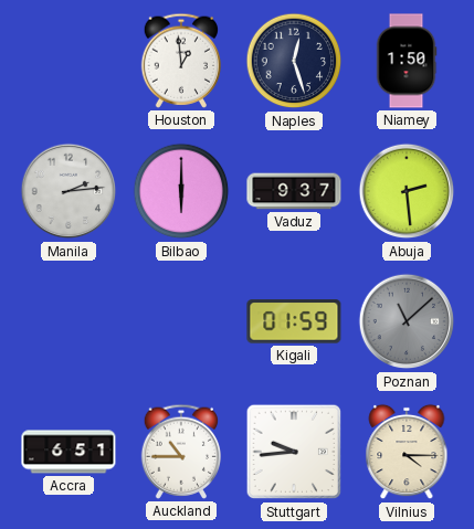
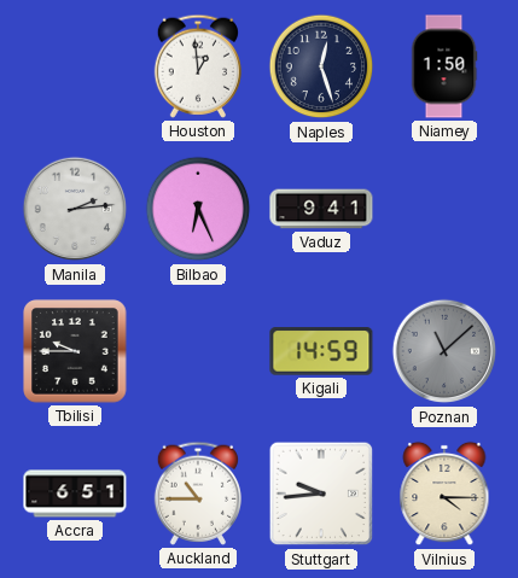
Bilbao: 6:00 -> 6:26
Vaduz: 9:37 -> 9:41
Abuja: 2:29 -> none
Tbilisi: none -> 9:45
Kigali: 01:59 -> 14:59
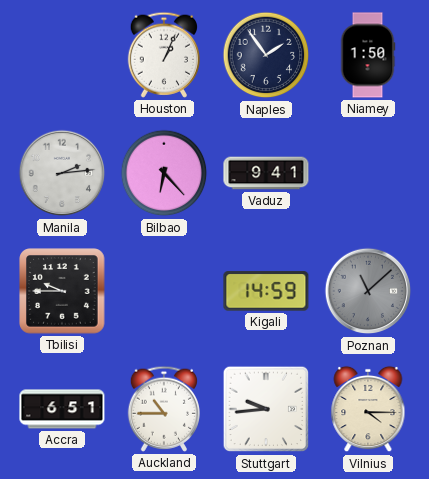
Houston: 12:59 -> 1:04
Naples: 12:27 -> 1:54
Bilbao: 6:26 -> 6:23
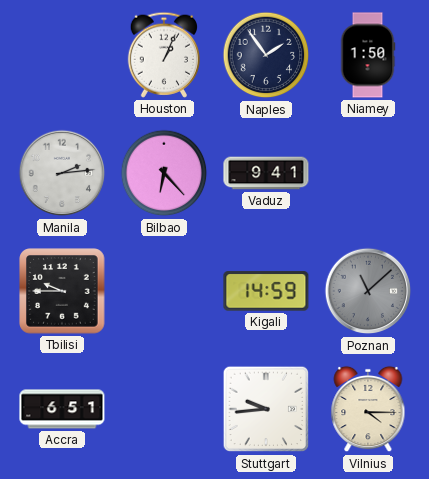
Auckland: 10:45 -> none
